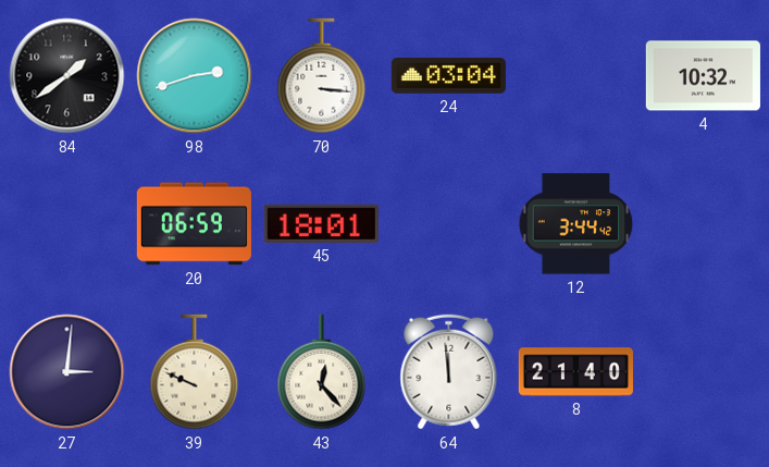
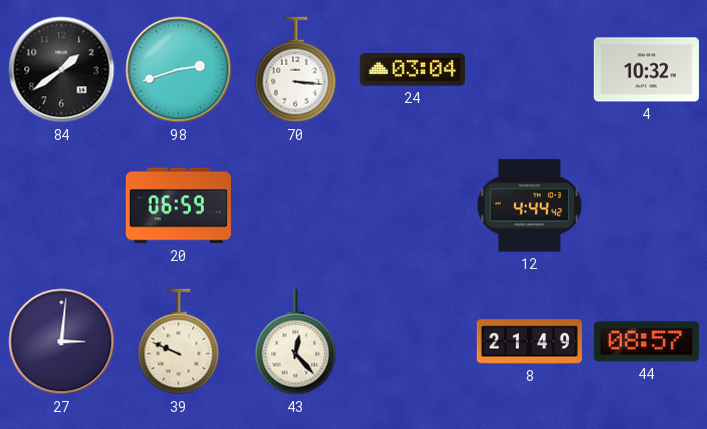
45: 18:01 -> none
12: 3:44 -> 4:44
64: 11:59 -> none
8: 21:40 -> 21:49
44: none -> 08:57
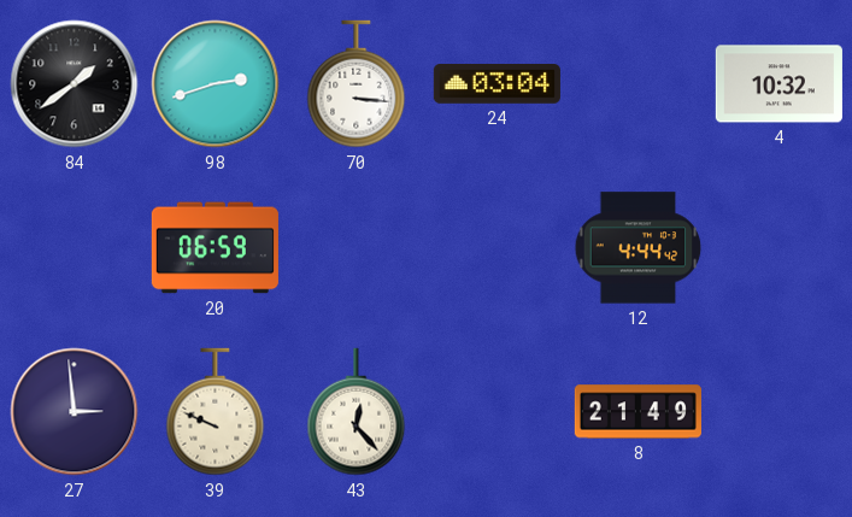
27: 3:01 -> 2:59
44: 08:57 -> none
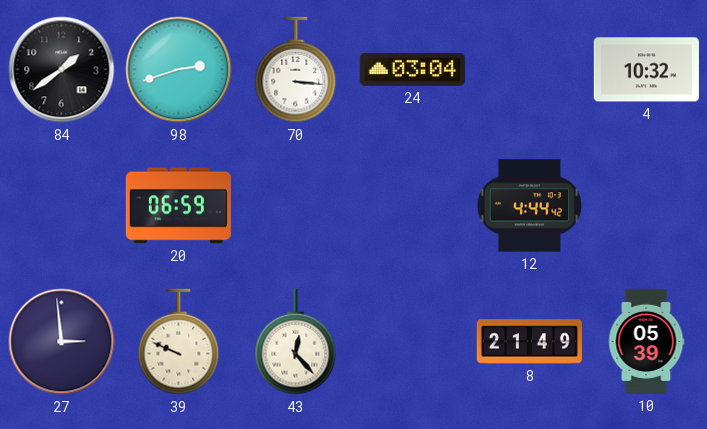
10: none -> 05:39
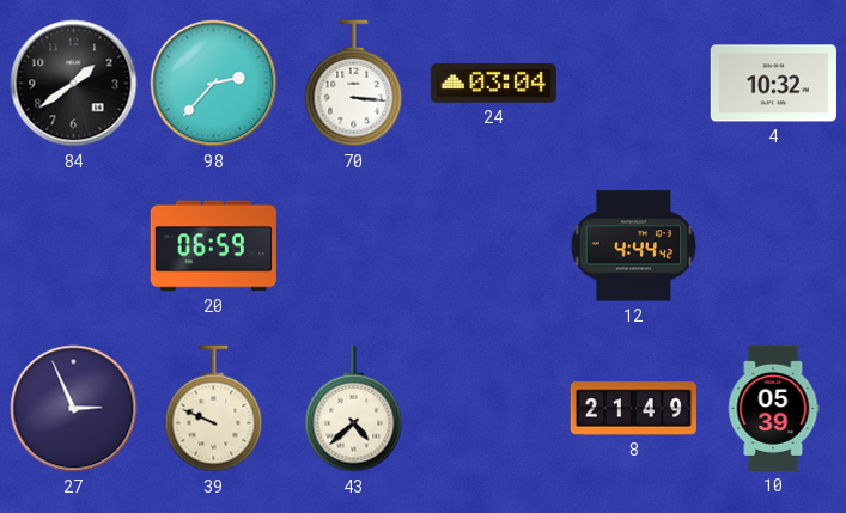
98: 2:42 -> 2:37
27: 2:59 -> 2:56
43: 12:23 -> 4:38
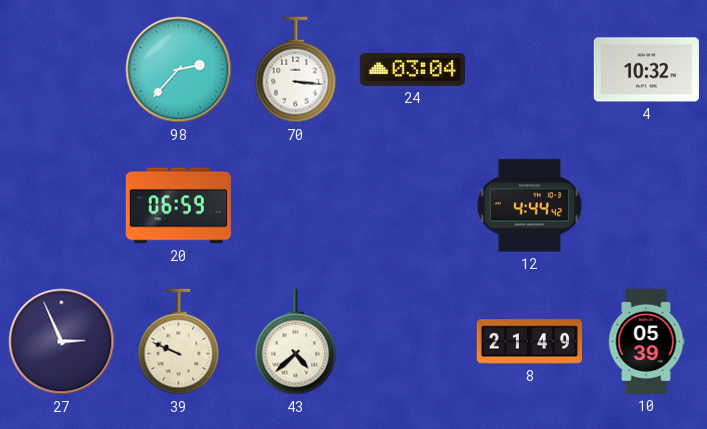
84: 1:39 -> none
